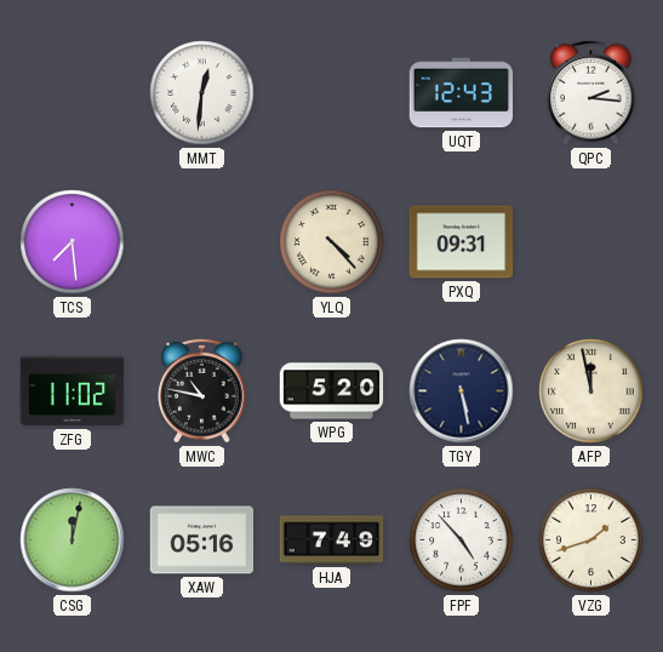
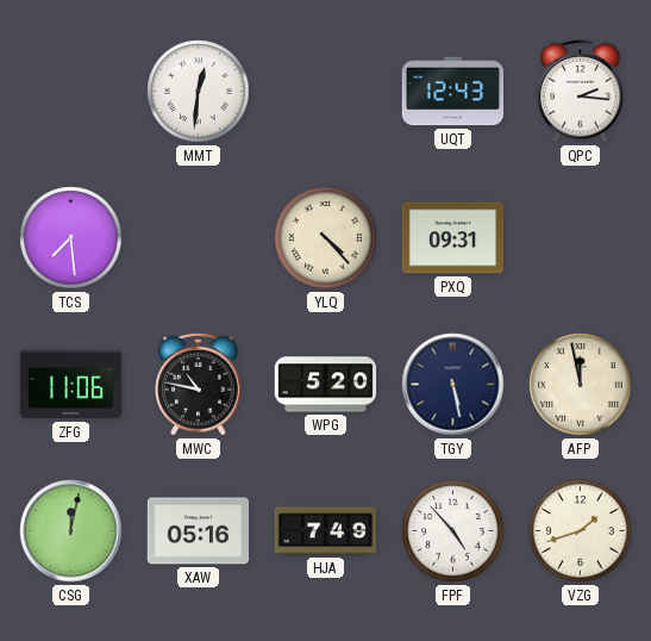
ZFG: 11:02 -> 11:06
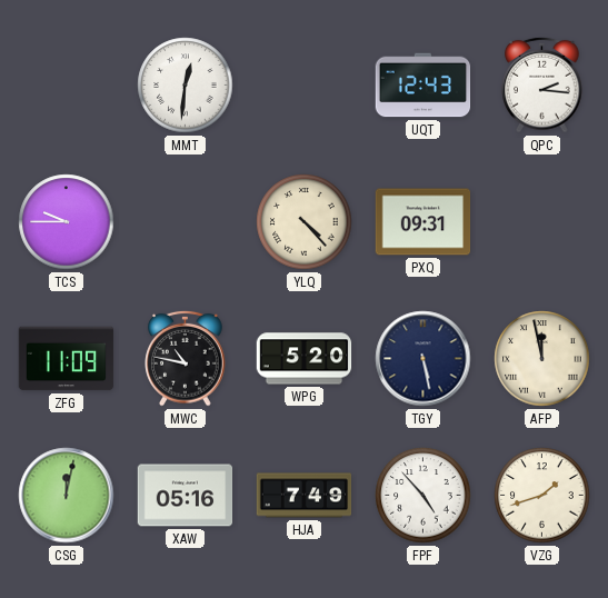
TCS: 7:29 -> 9:45
ZFG: 11:06 -> 11:09
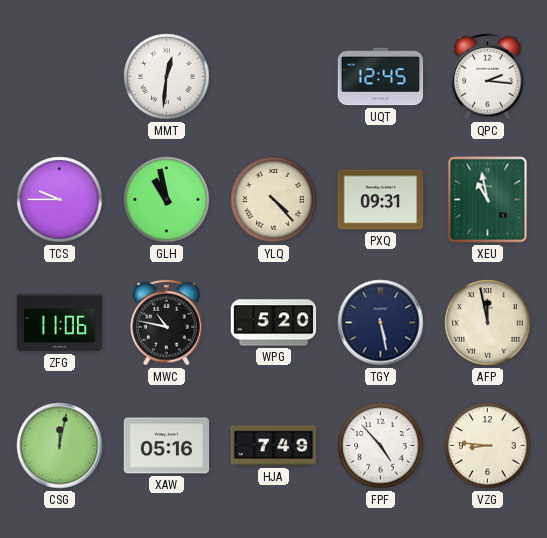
UQT: 12:43 -> 12:45
GLH: none -> 10:58
XEU: none -> 10:58
ZFG: 11:09 -> 11:06
VZG: 1:42 -> 8:46
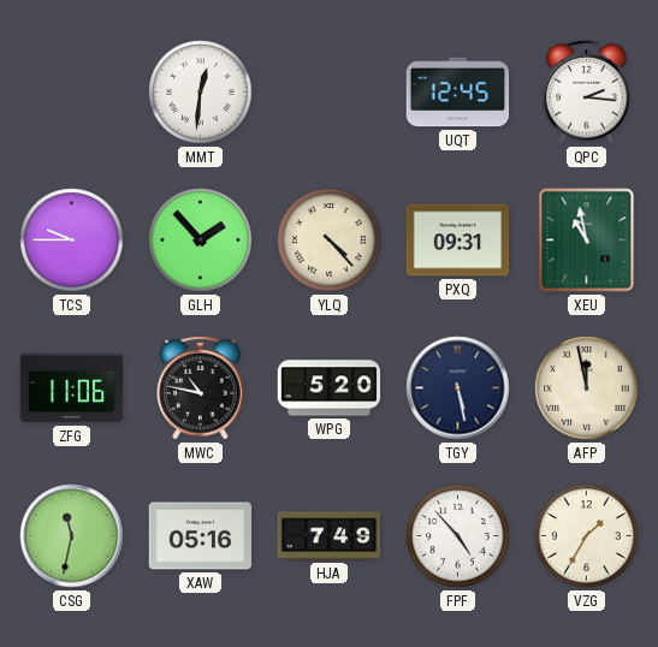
GLH: 10:58 -> 1:53
CSG: 12:02 -> 11:32
VZG: 8:46 -> 1:35
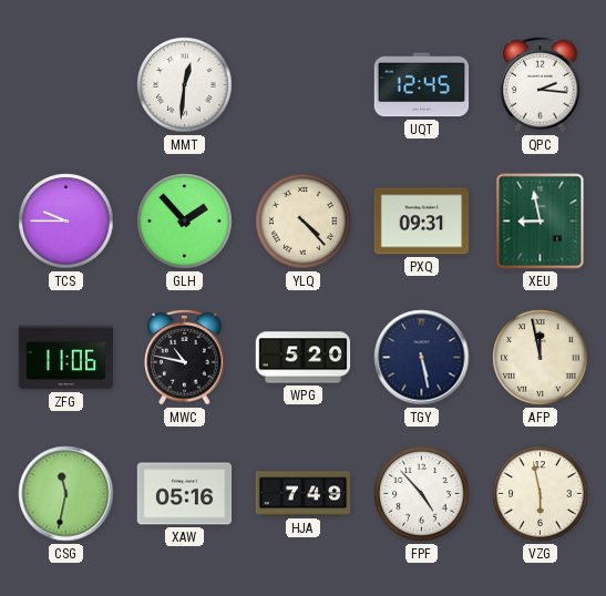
XEU: 10:58 -> 8:58
VZG: 1:35 -> 5:58
